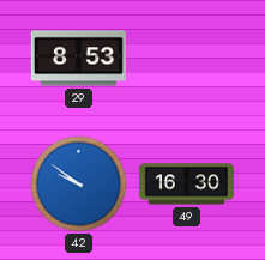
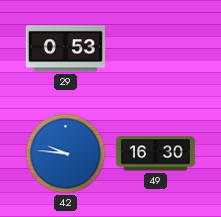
29: 8:53 -> 0:53
42: 9:51 -> 9:46
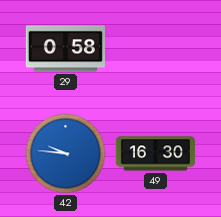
29: 0:53 -> 0:58
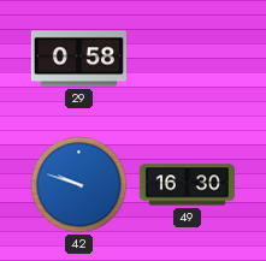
42: 9:46 -> 9:48
